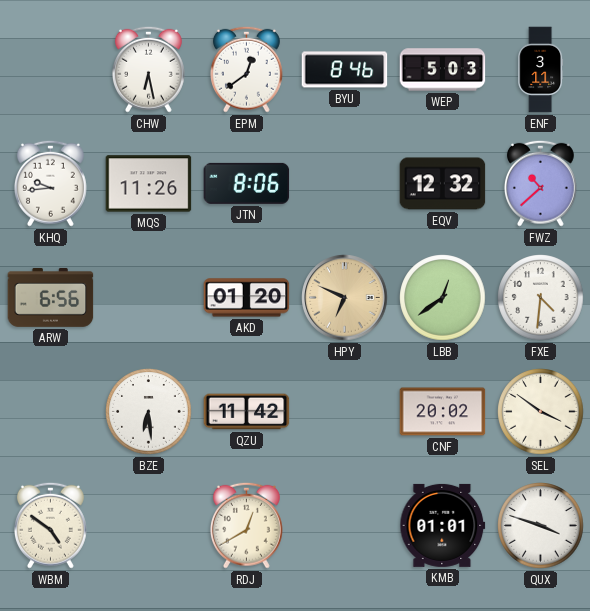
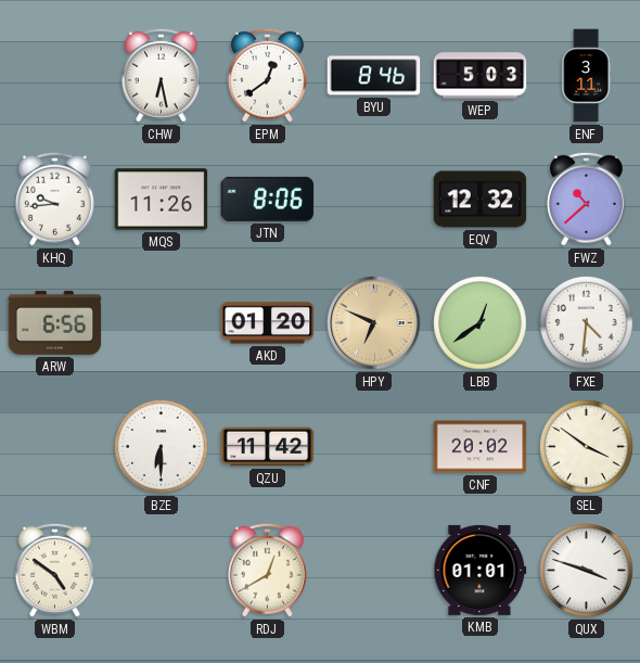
BZE: 6:29 -> 6:30
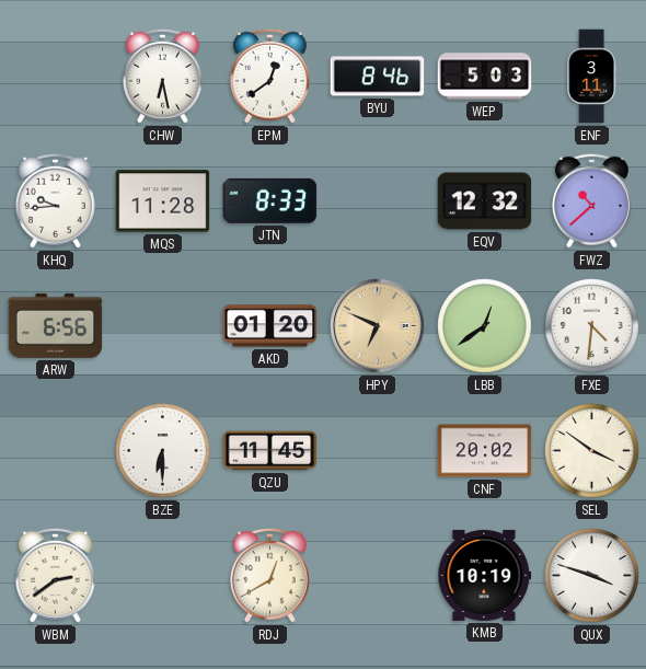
MQS: 11:26 -> 11:28
JTN: 8:06 -> 8:33
QZU: 11:42 -> 11:45
WBM: 4:51 -> 2:39
KMB: 01:01 -> 10:19
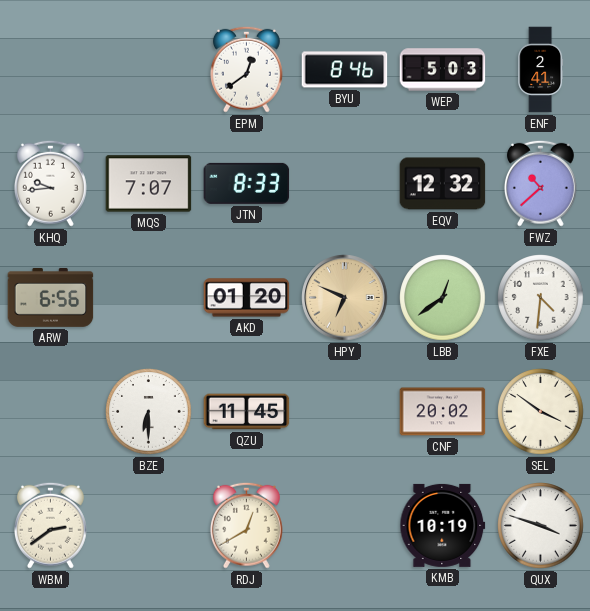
CHW: 6:28 -> none
ENF: 3:11 -> 2:41
MQS: 11:28 -> 7:07
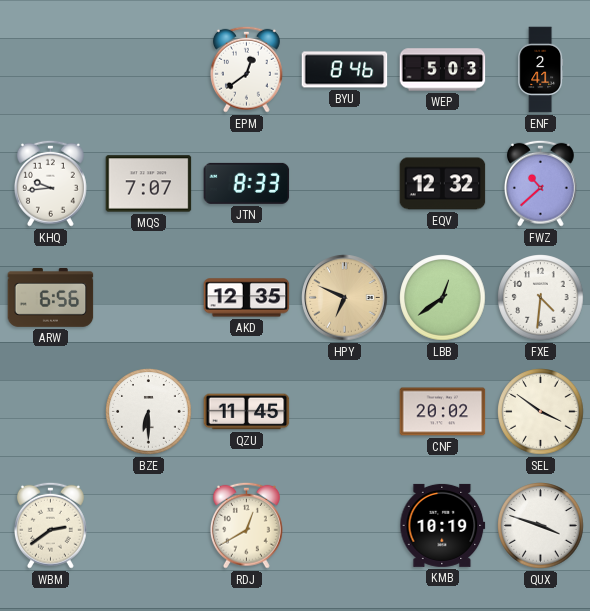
AKD: 01:20 -> 12:35
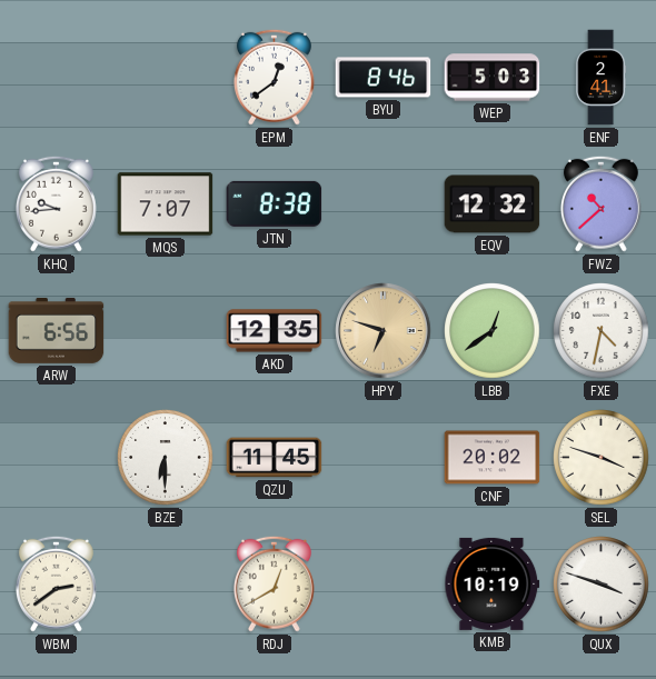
JTN: 8:33 -> 8:38
HPY: 6:49 -> 6:48
FXE: 4:31 -> 4:32
SEL: 3:51 -> 3:48
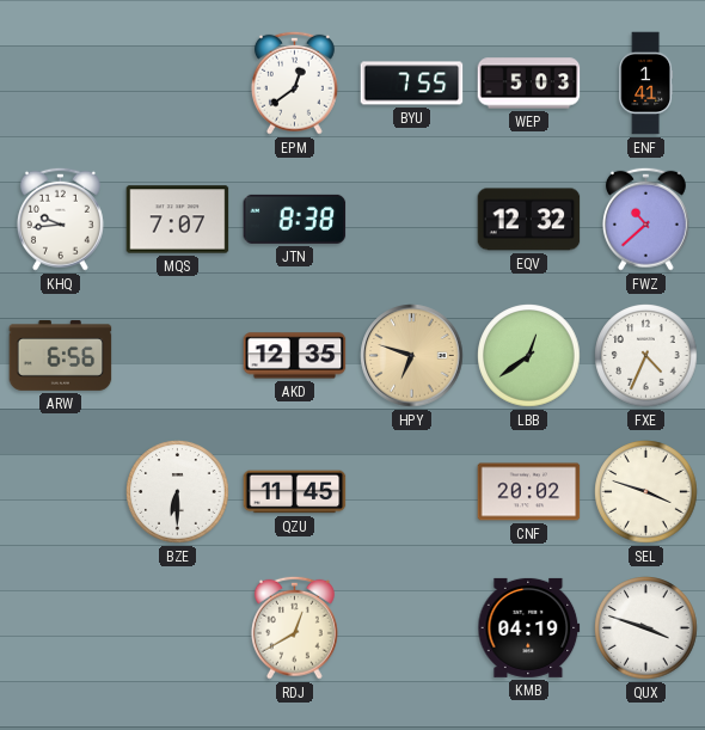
BYU: 8:46 -> 7:55
ENF: 2:41 -> 1:41
FXE: 4:32 -> 4:34
WBM: 2:39 -> none
KMB: 10:19 -> 04:19
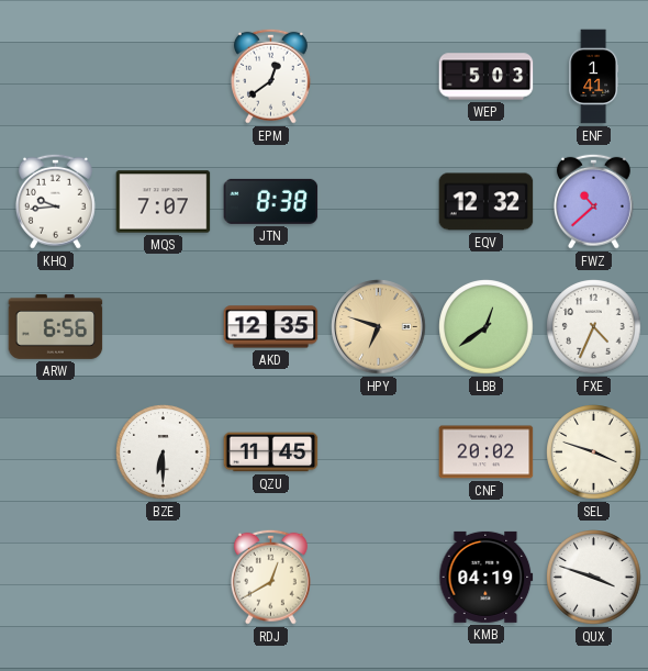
BYU: 7:55 -> none
